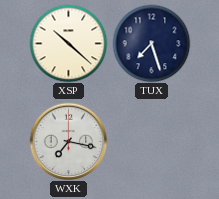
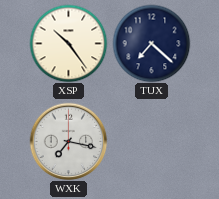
XSP: 10:22 -> 10:24
TUX: 7:27 -> 7:22
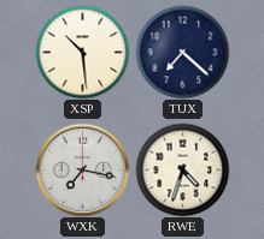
XSP: 10:24 -> 10:29
RWE: none -> 4:33
